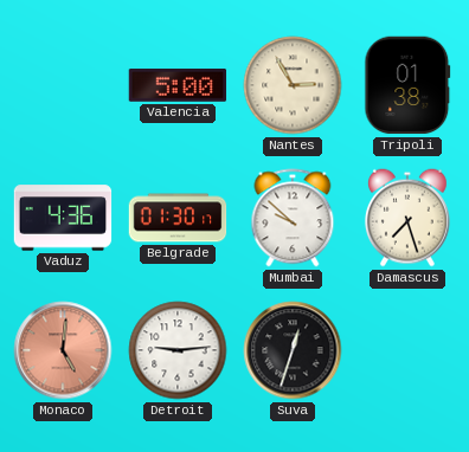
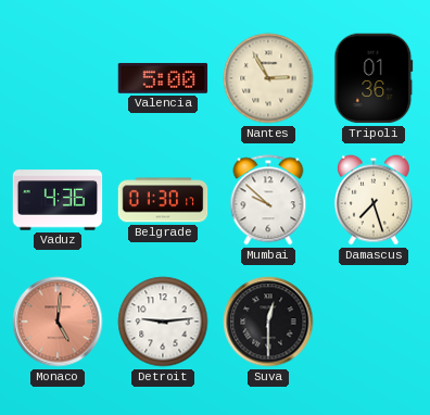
Tripoli: 01:38 -> 01:36
Suva: 12:33 -> 12:30
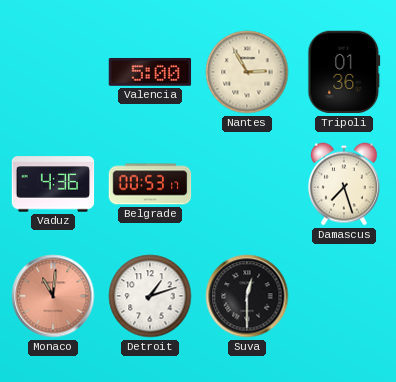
Belgrade: 01:30 -> 00:53
Mumbai: 9:52 -> none
Monaco: 5:01 -> 11:01
Detroit: 9:14 -> 1:12
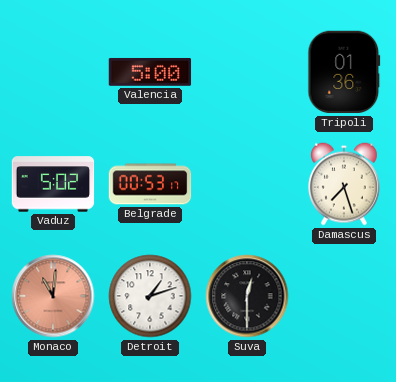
Nantes: 2:55 -> none
Vaduz: 4:36 -> 5:02
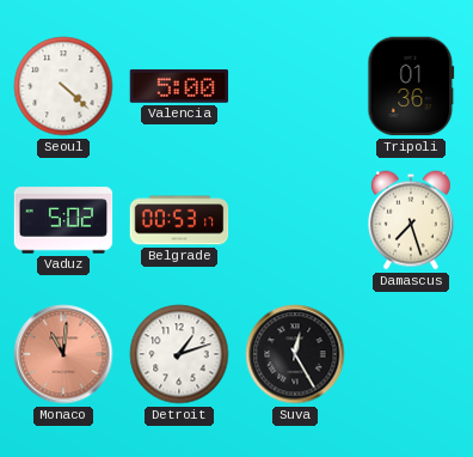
Seoul: none -> 4:22
Suva: 12:30 -> 12:25
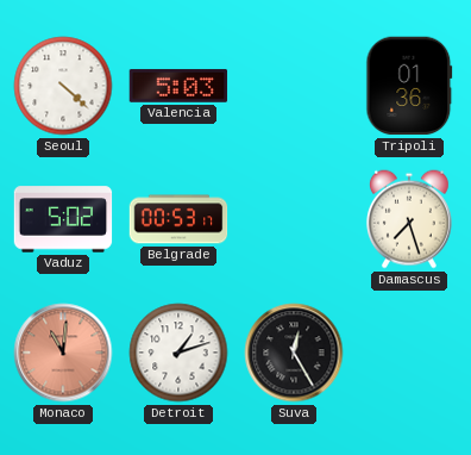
Valencia: 5:00 -> 5:03
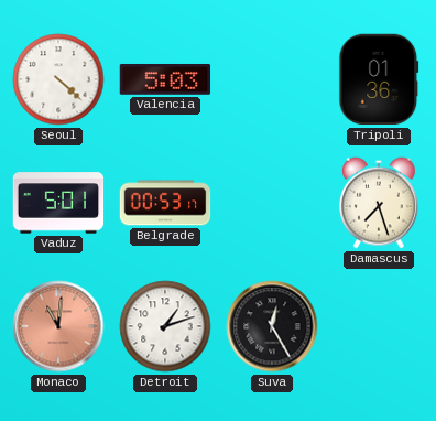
Vaduz: 5:02 -> 5:01
